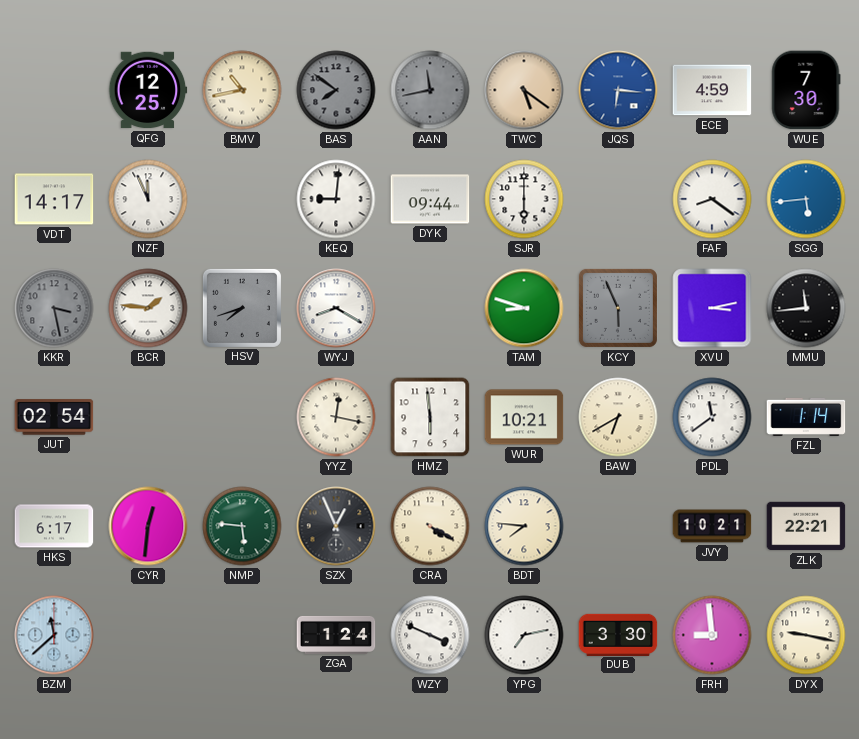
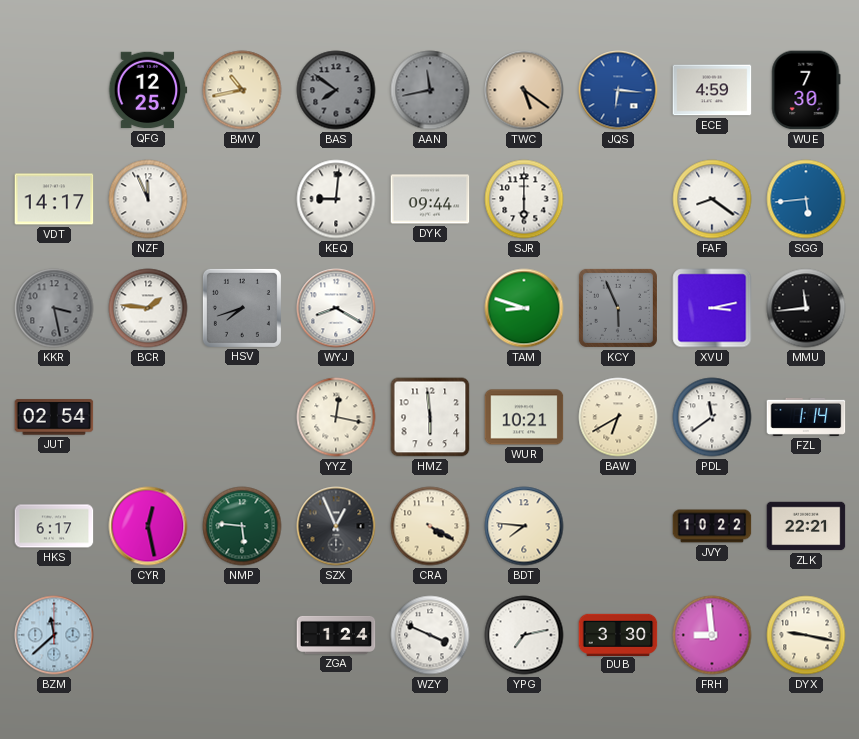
CYR: 12:31 -> 12:28
JVY: 10:21 -> 10:22
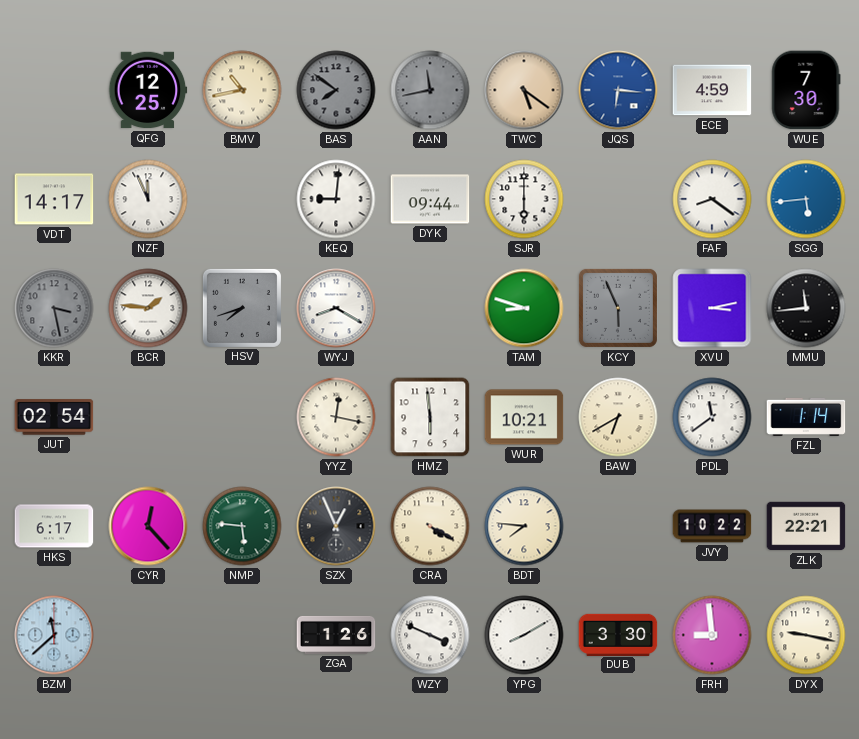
CYR: 12:28 -> 12:23
ZGA: 1:24 -> 1:26
YPG: 7:13 -> 8:10
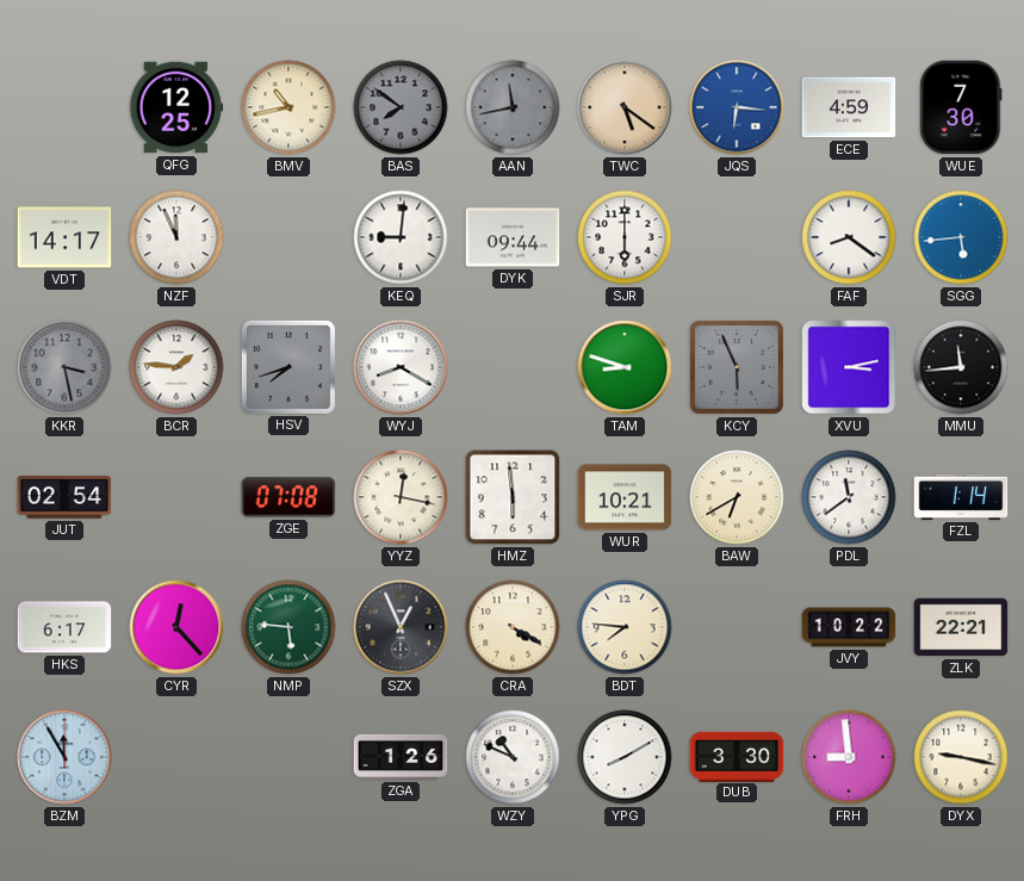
ZGE: none -> 07:08
BZM: 11:38 -> 11:55
WZY: 3:49 -> 10:49
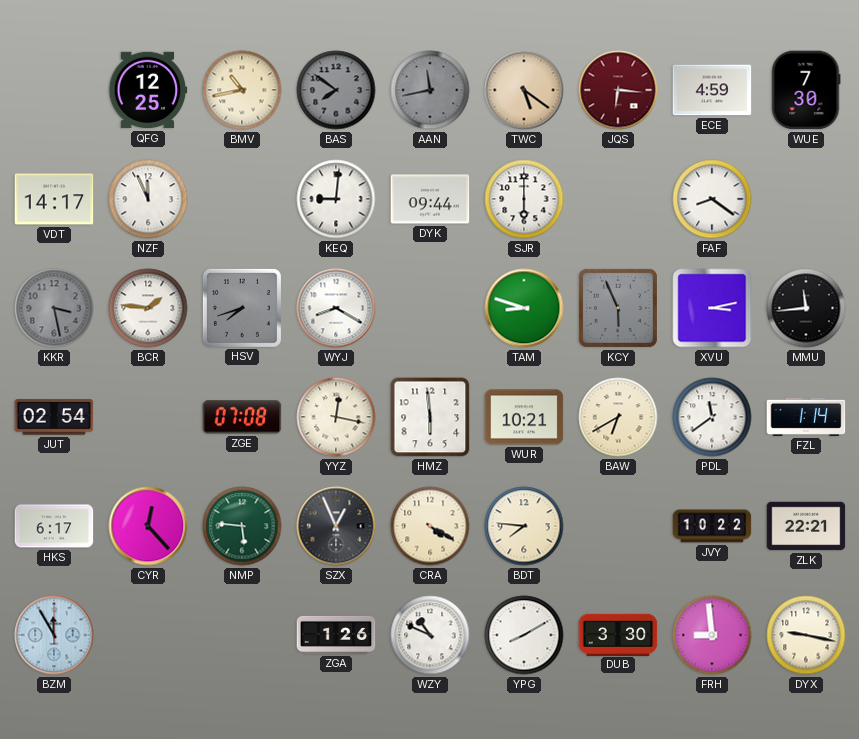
JQS dial: blue -> burgundy
SGG: 5:44 -> none
